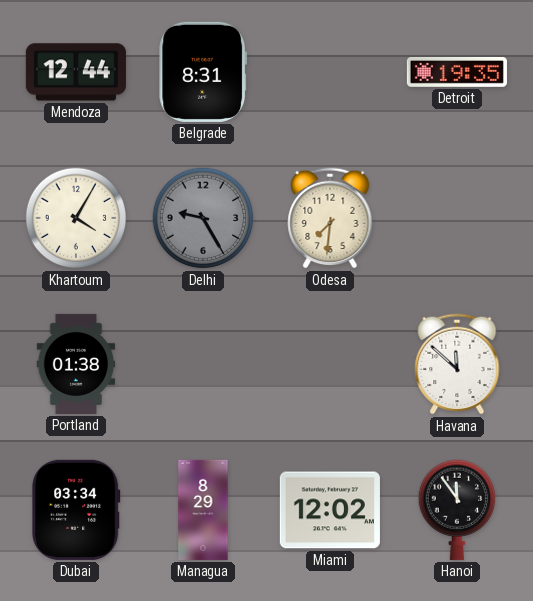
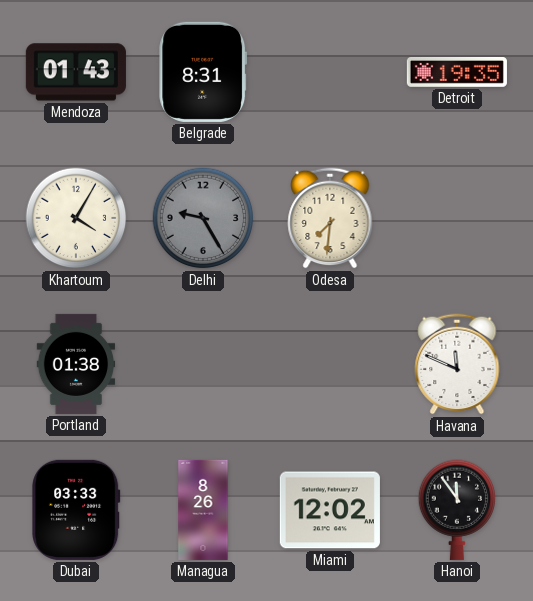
Mendoza: 12:44 -> 01:43
Havana: 11:52 -> 11:49
Dubai: 03:34 -> 03:33
Managua: 8:29 -> 8:26
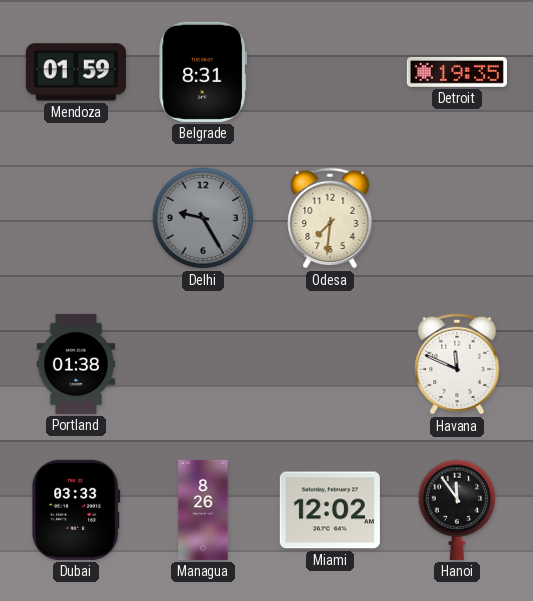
Mendoza: 01:43 -> 01:59
Khartoum: 4:05 -> none
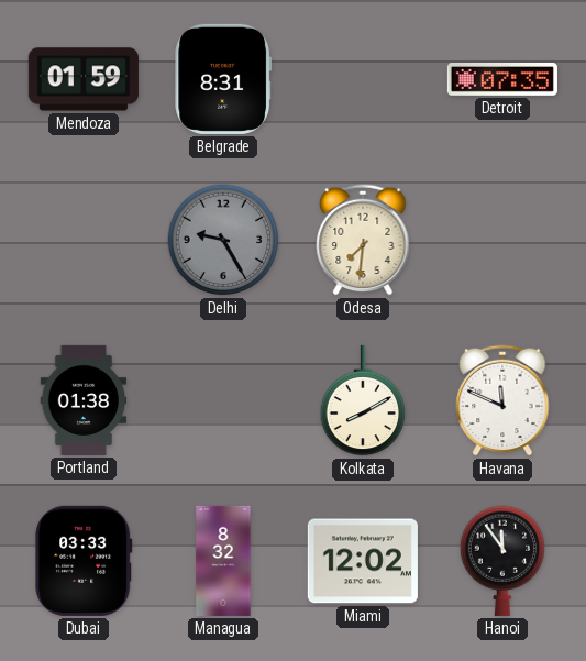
Detroit: 19:35 -> 07:35
Kolkata: none -> 8:10
Managua: 8:26 -> 8:32
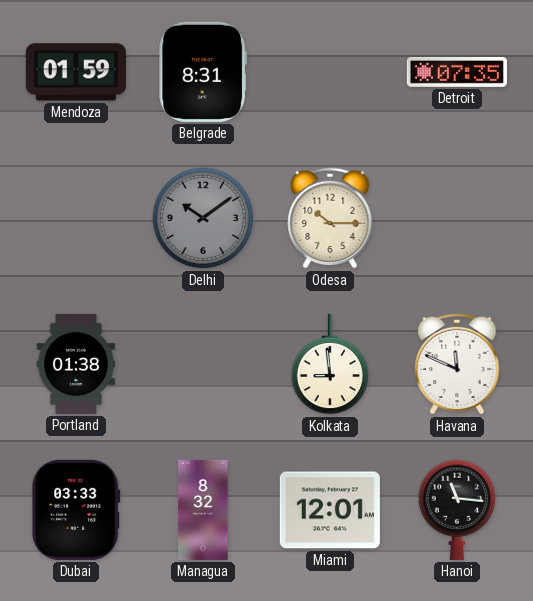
Delhi: 9:25 -> 10:09
Odesa: 7:31 -> 10:15
Kolkata: 8:10 -> 8:59
Miami: 12:02 -> 12:01
Hanoi: 11:54 -> 11:16
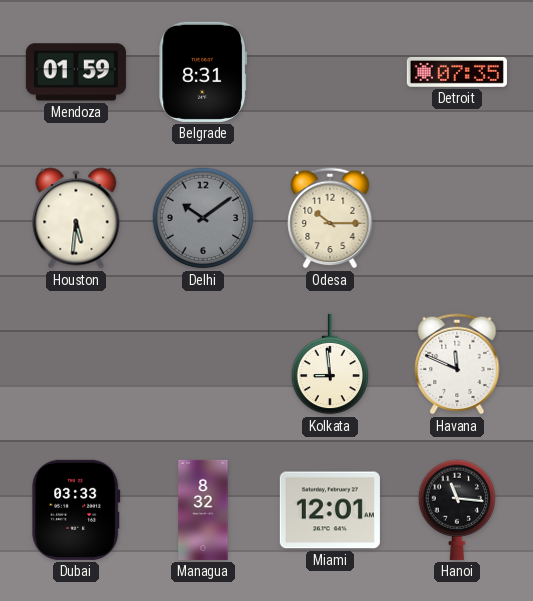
Houston: none -> 5:31
Portland: 01:38 -> none
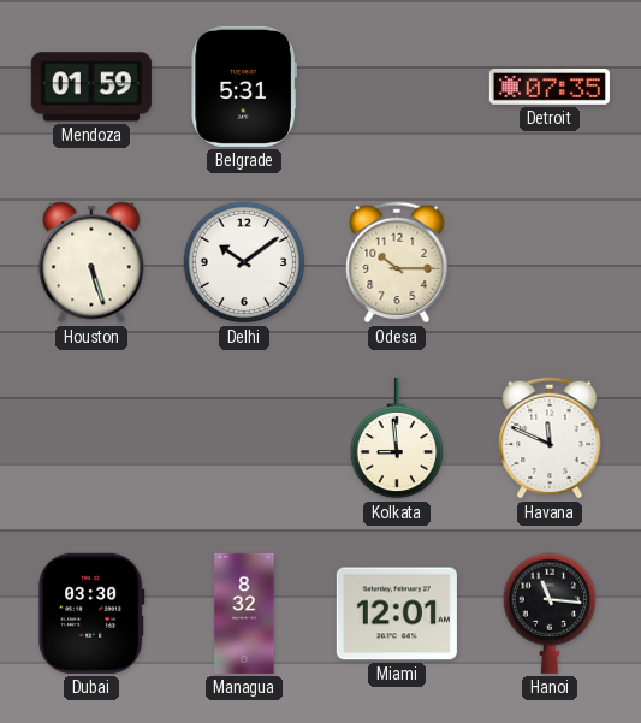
Belgrade: 8:31 -> 5:31
Houston: 5:31 -> 5:27
Delhi dial: grey -> white
Dubai: 03:33 -> 03:30
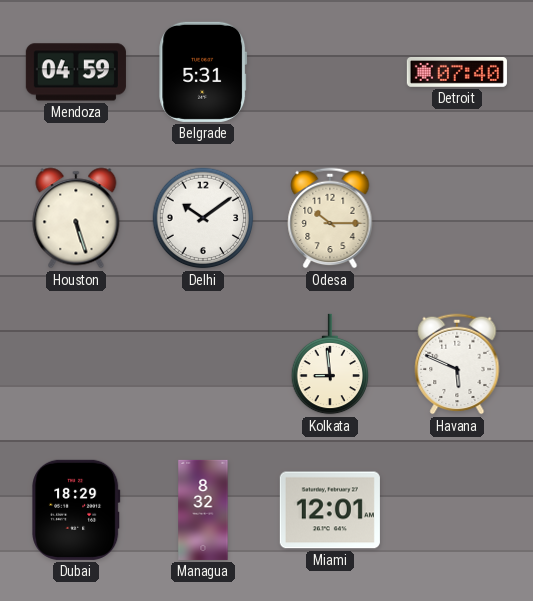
Mendoza: 01:59 -> 04:59
Detroit: 07:35 -> 07:40
Havana: 11:49 -> 5:49
Dubai: 03:30 -> 18:29
Hanoi: 11:16 -> none
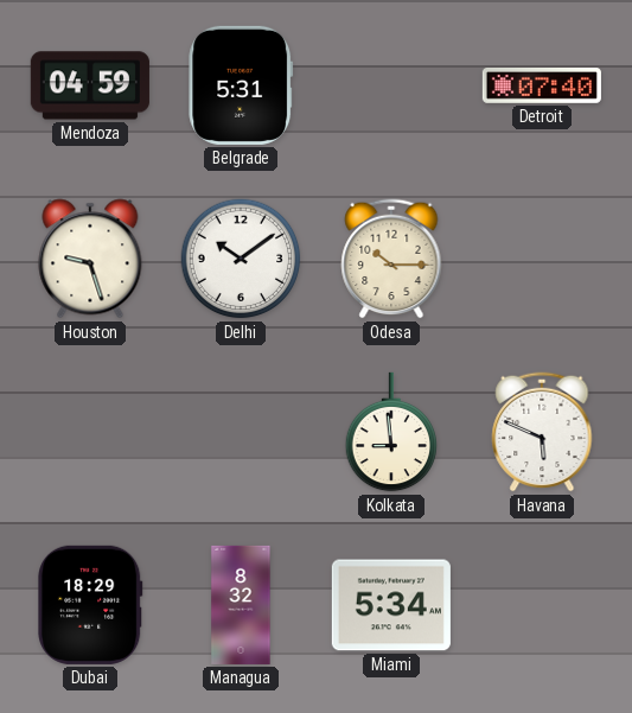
Houston: 5:27 -> 9:27
Miami: 12:01 -> 5:34
